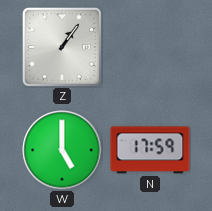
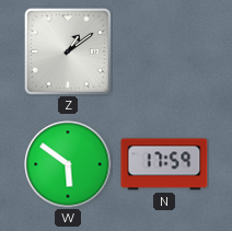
Z: 1:06 -> 1:09
W: 5:00 -> 5:51
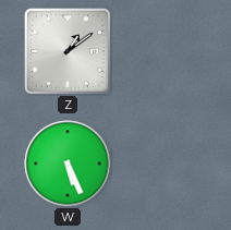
W: 5:51 -> 5:26
N: 17:59 -> none
